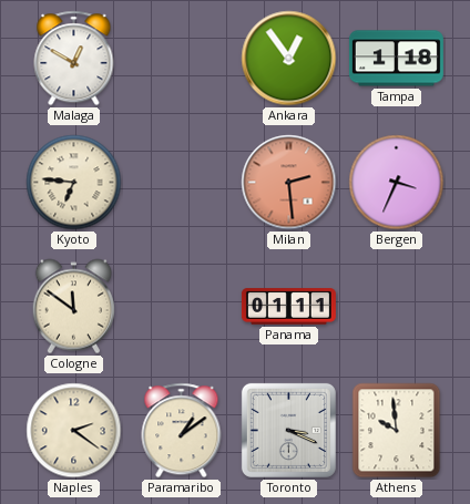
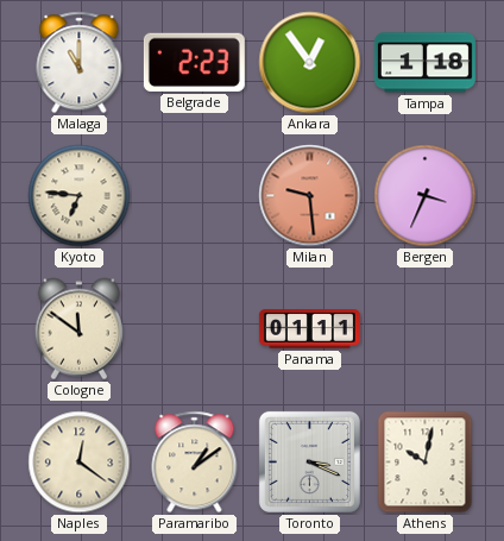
Malaga: 12:50 -> 11:00
Belgrade: none -> 2:23
Milan: 2:29 -> 9:29
Naples: 2:21 -> 12:21
Athens: 9:59 -> 10:02
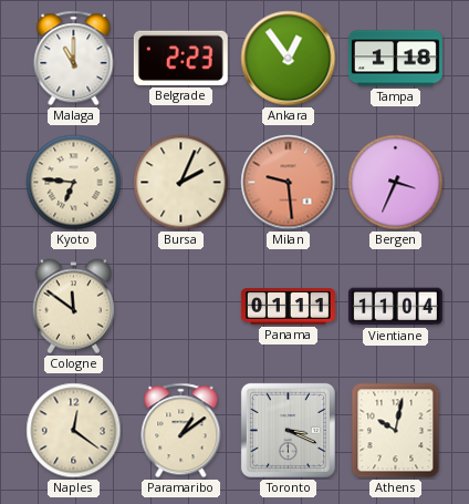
Bursa: none -> 2:04
Vientiane: none -> 11:04
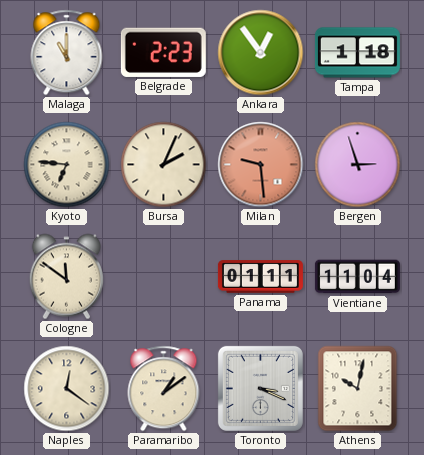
Bergen: 3:34 -> 2:57
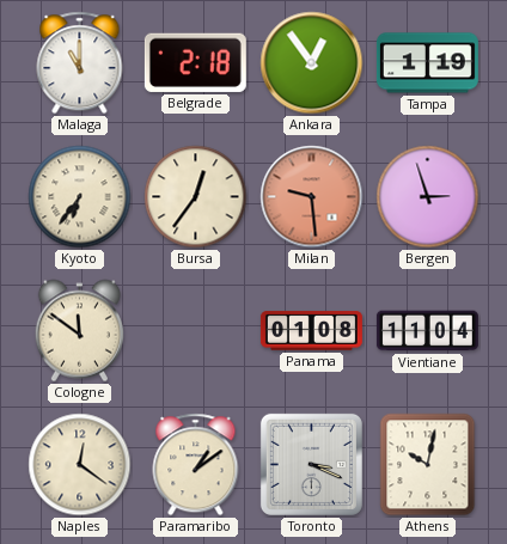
Belgrade: 2:23 -> 2:18
Tampa: 1:18 -> 1:19
Kyoto: 6:46 -> 6:36
Bursa: 2:04 -> 12:36
Panama: 01:11 -> 01:08
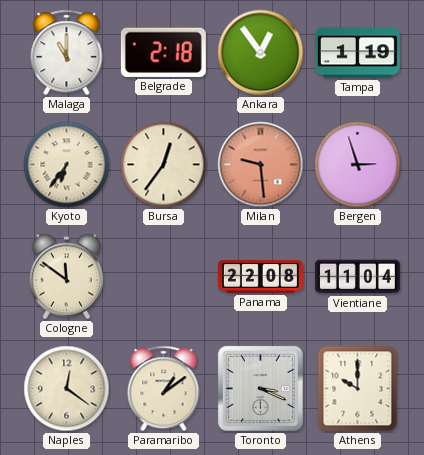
Panama: 01:08 -> 22:08
Athens: 10:02 -> 10:00
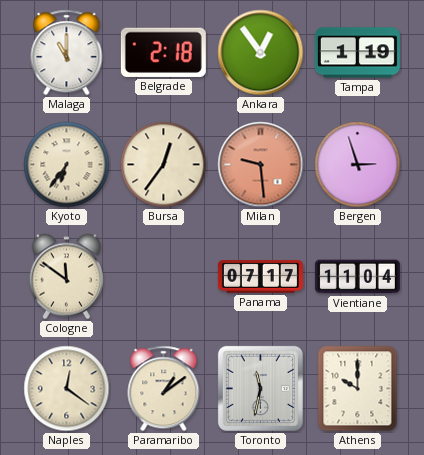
Panama: 22:08 -> 07:17
Toronto: 3:19 -> 11:32
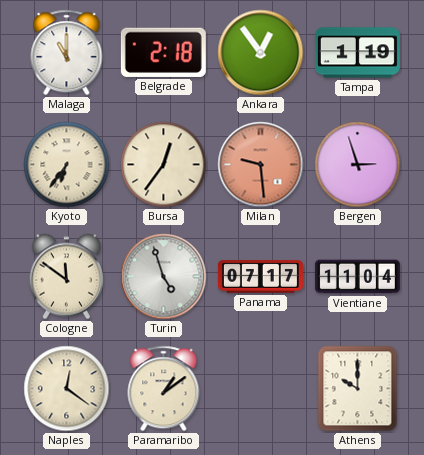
Turin: none -> 4:57
Toronto: 11:32 -> none
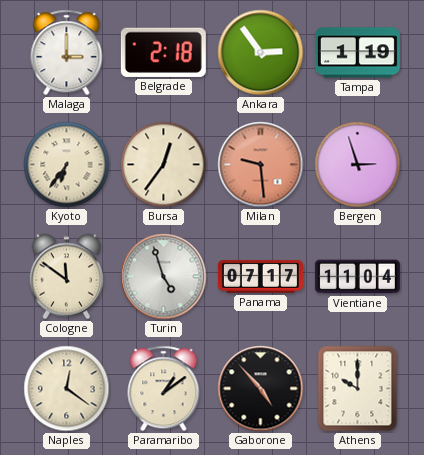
Malaga: 11:00 -> 3:00
Ankara: 12:54 -> 2:54
Gaborone: none -> 4:53
